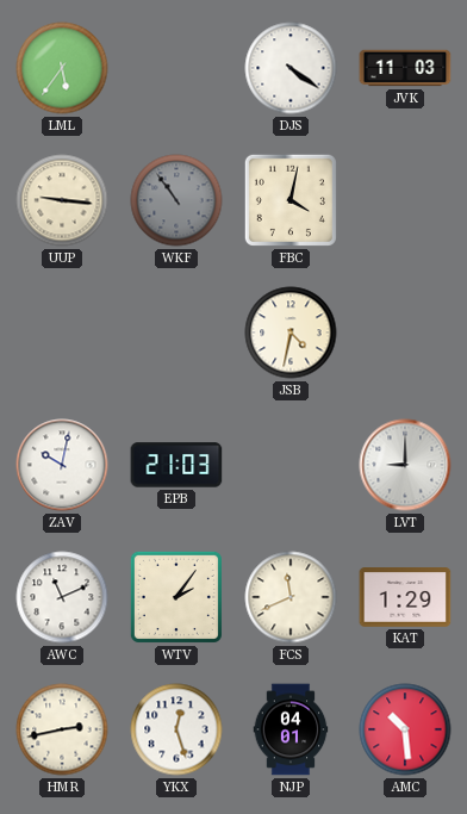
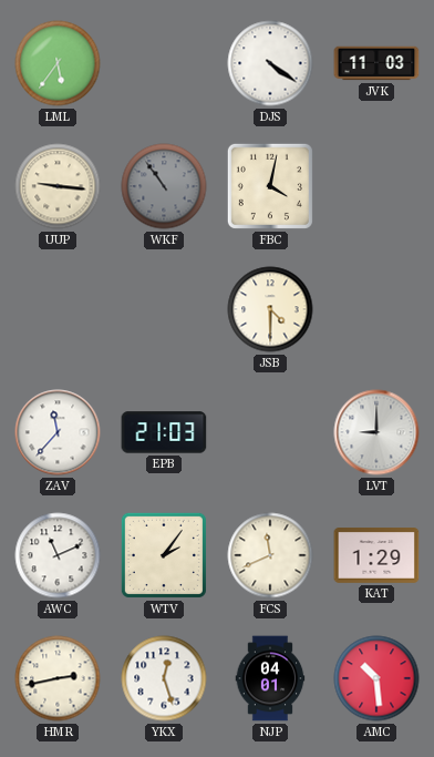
JSB: 4:32 -> 4:30
ZAV: 10:02 -> 11:37
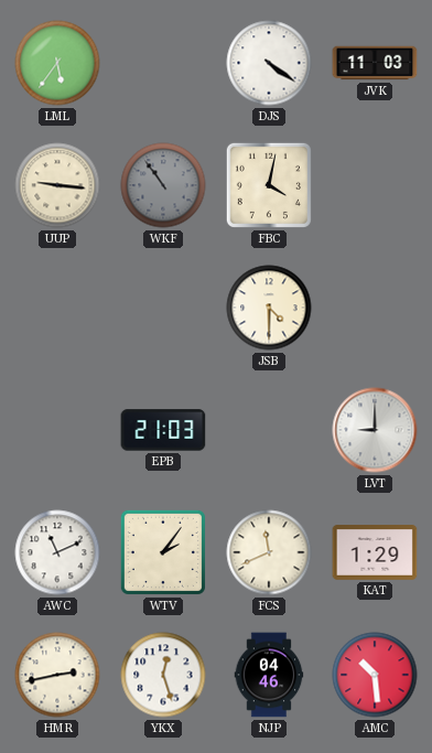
ZAV: 11:37 -> none
NJP: 04:01 -> 04:46
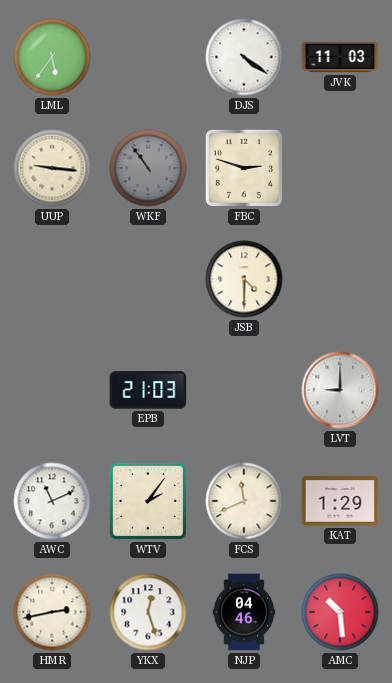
FBC: 4:02 -> 2:48
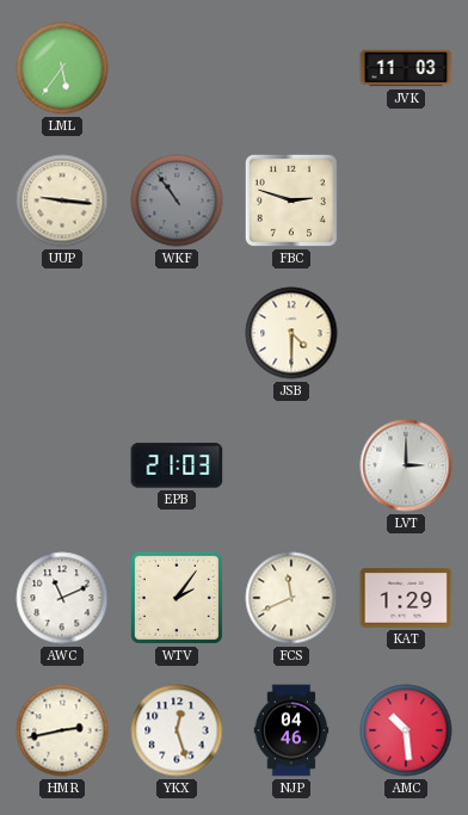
DJS: 4:21 -> none
LVT: 9:00 -> 3:00
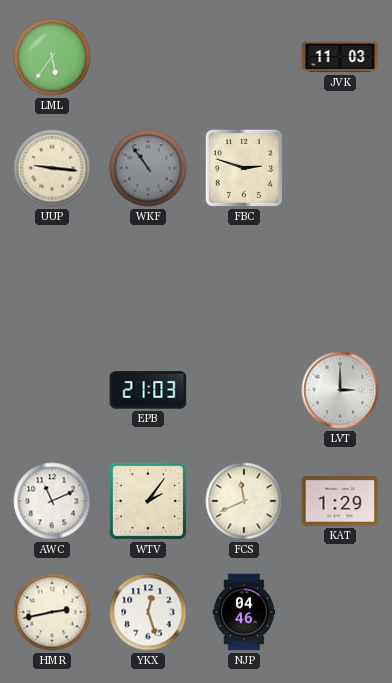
JSB: 4:30 -> none
AMC: 10:29 -> none
